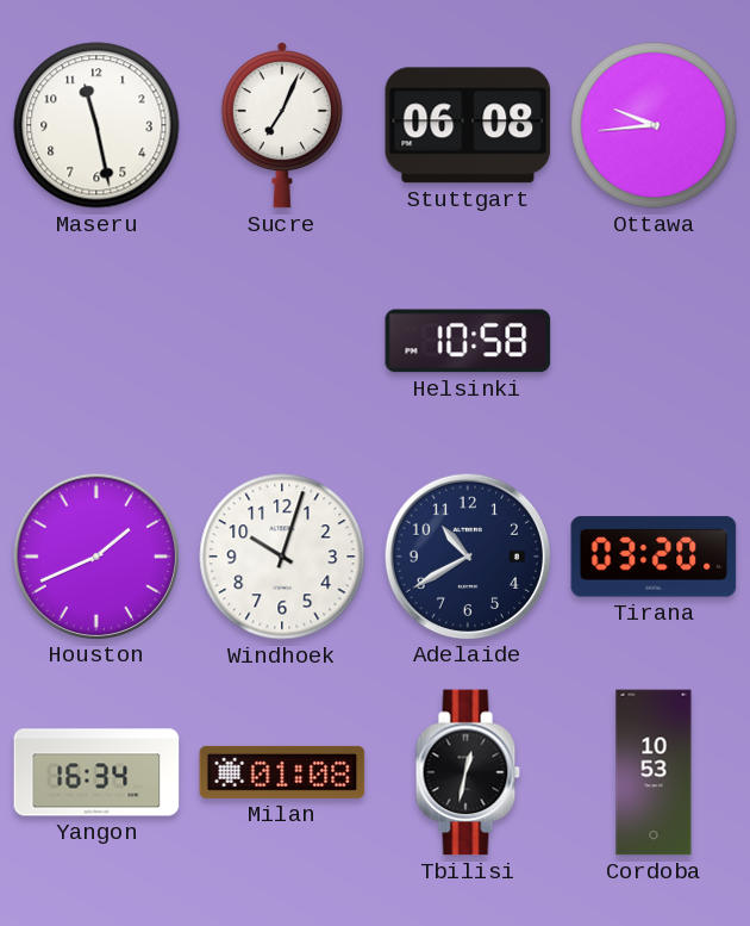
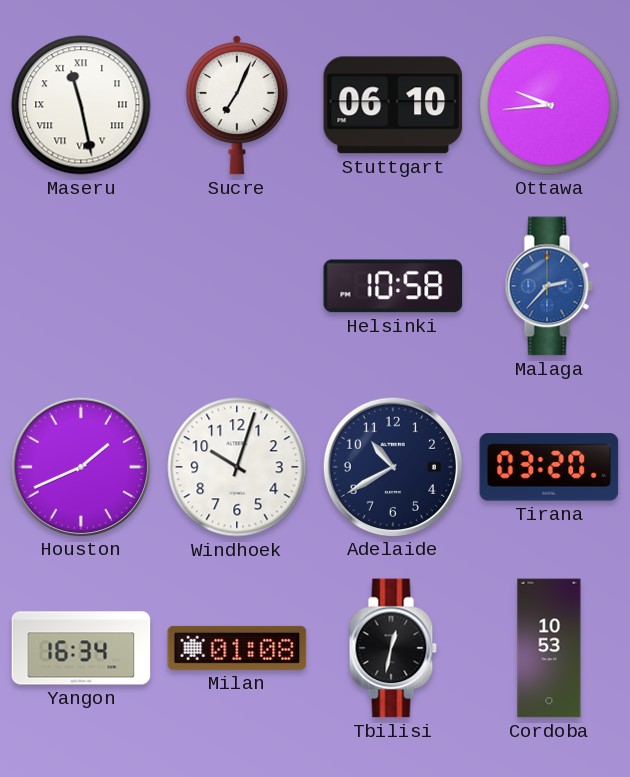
Maseru numerals: Arabic -> Roman
Stuttgart: 06:08 -> 06:10
Malaga: none -> 2:37
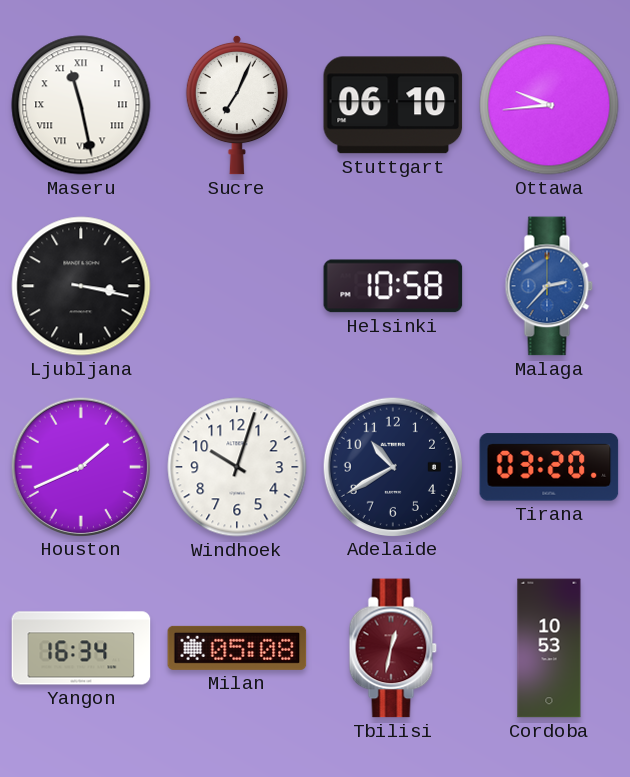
Ljubljana: none -> 3:17
Milan: 01:08 -> 05:08
Tbilisi dial: black -> burgundy
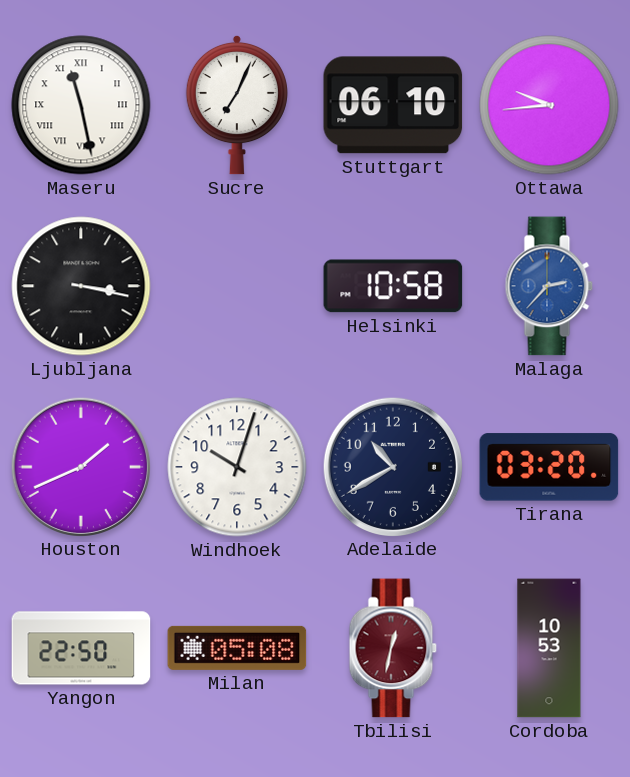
Yangon: 16:34 -> 22:50
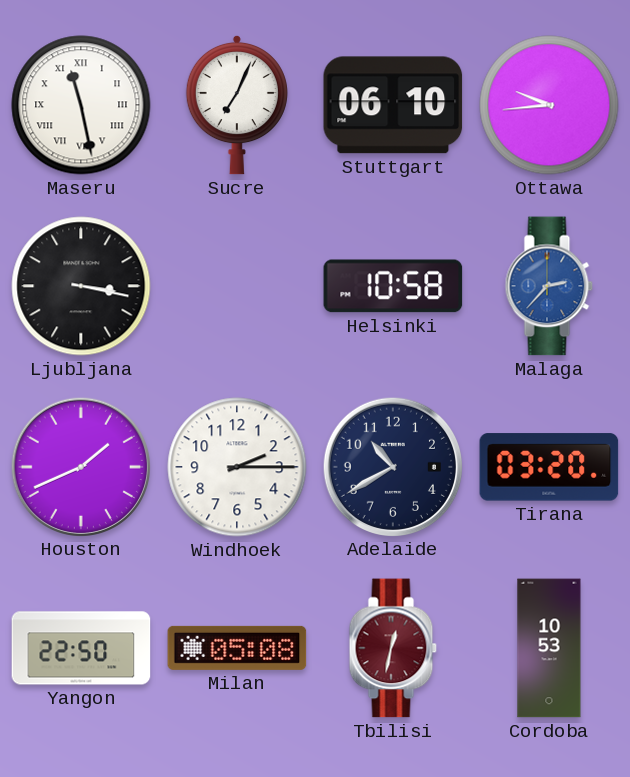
Windhoek: 10:03 -> 2:15
